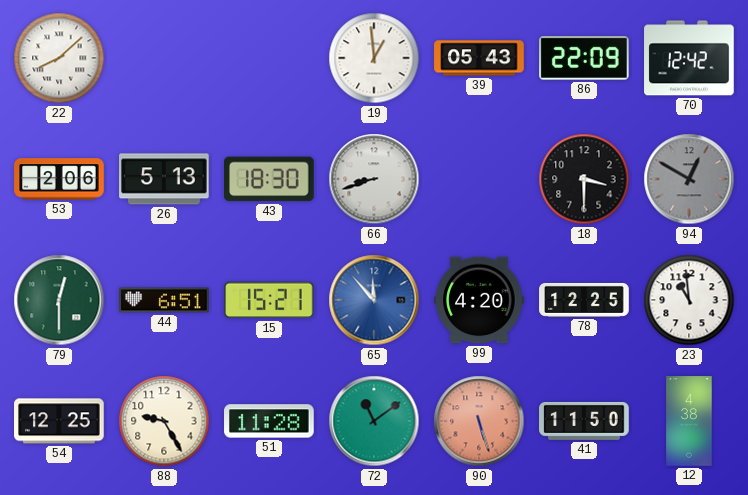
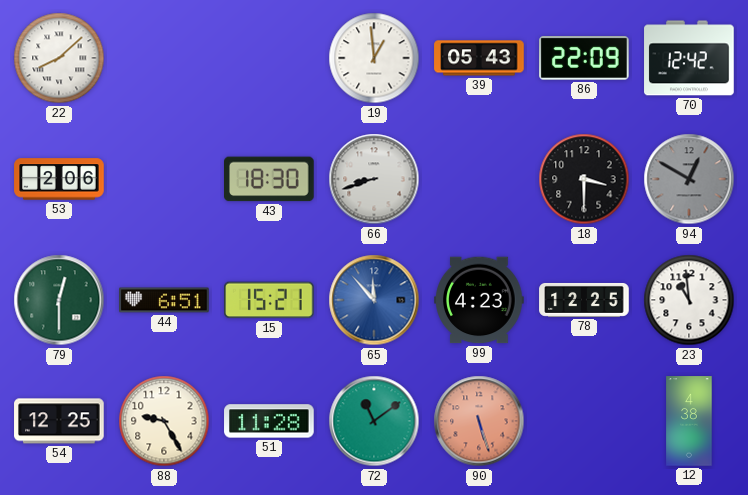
26: 5:13 -> none
99: 4:20 -> 4:23
41: 11:50 -> none
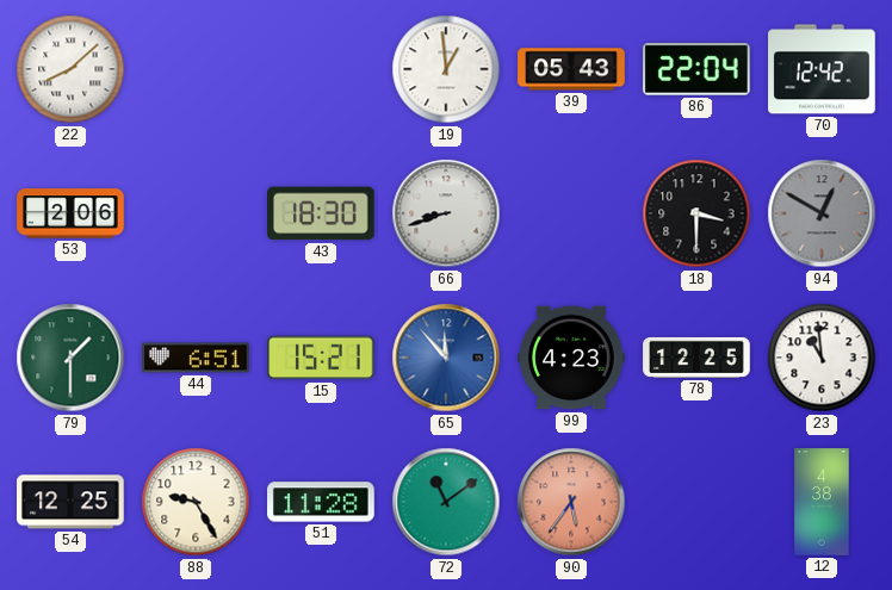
86: 22:09 -> 22:04
79: 12:30 -> 1:30
90: 5:27 -> 5:36
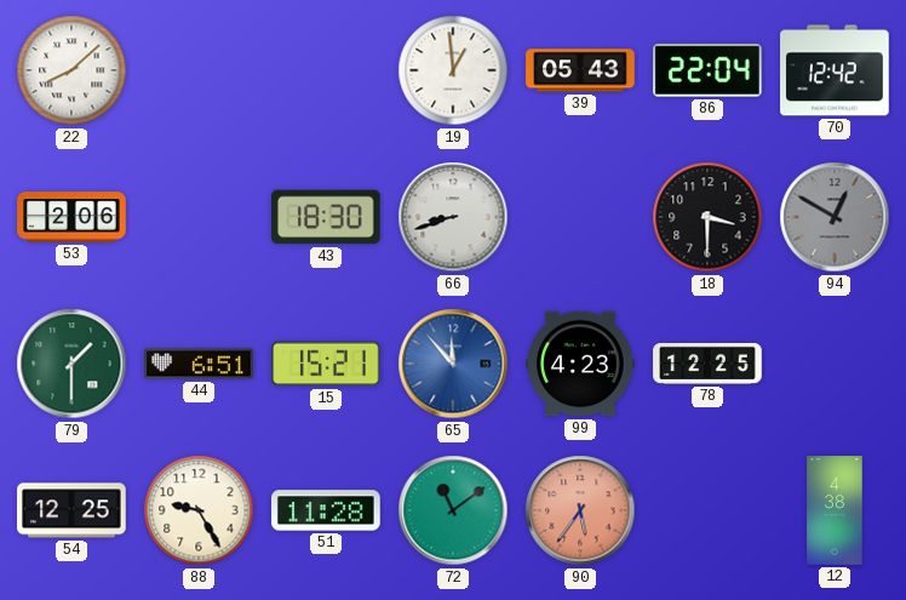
23: 10:59 -> none
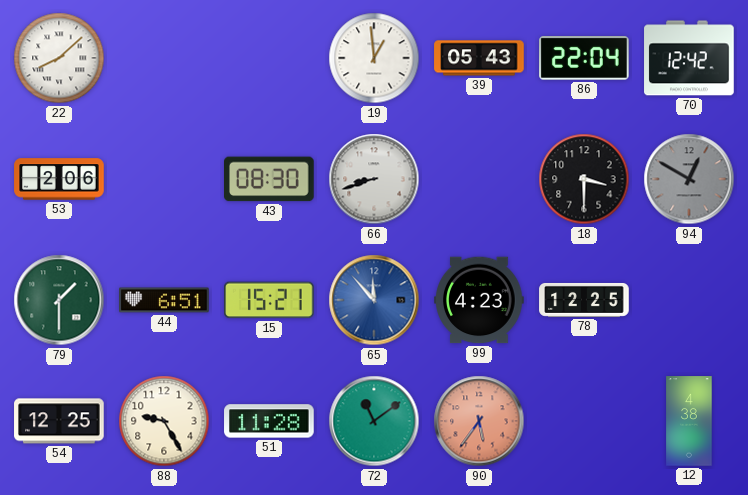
43: 18:30 -> 08:30
